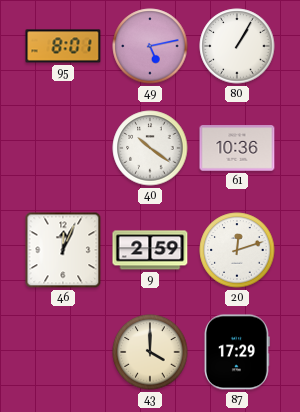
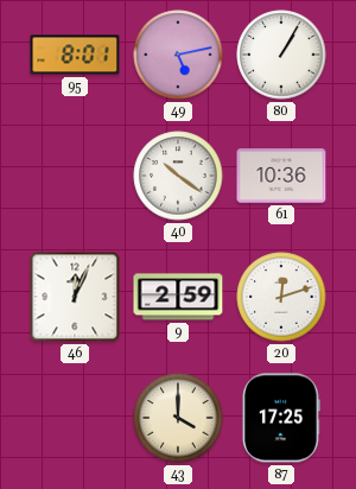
87: 17:29 -> 17:25
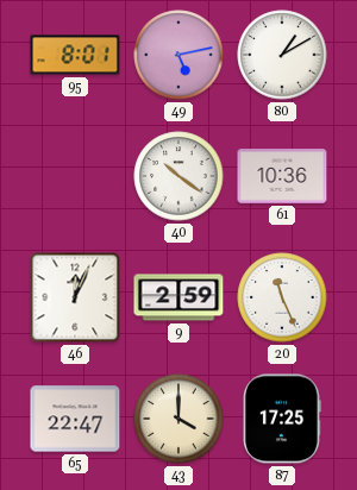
80: 1:05 -> 1:10
20: 12:12 -> 11:26
65: none -> 22:47
